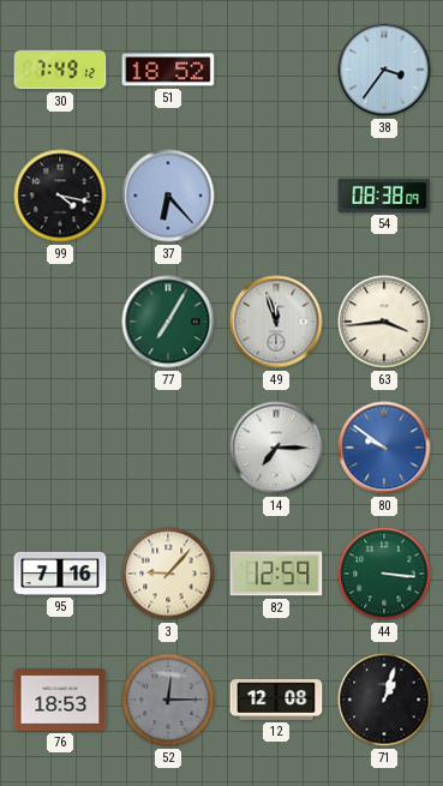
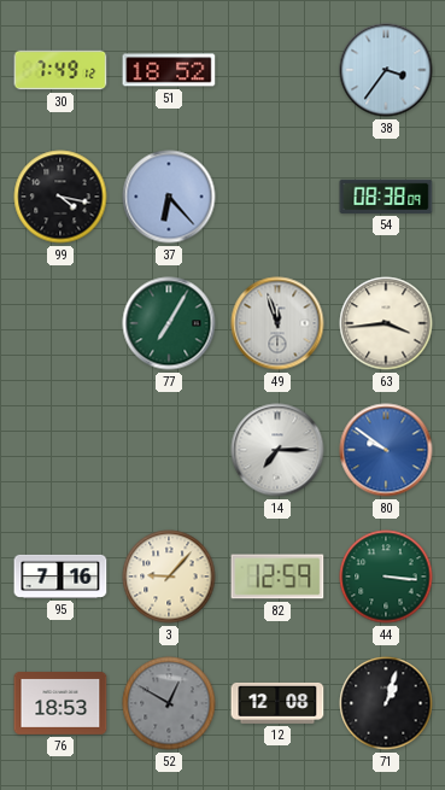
52: 12:15 -> 12:50
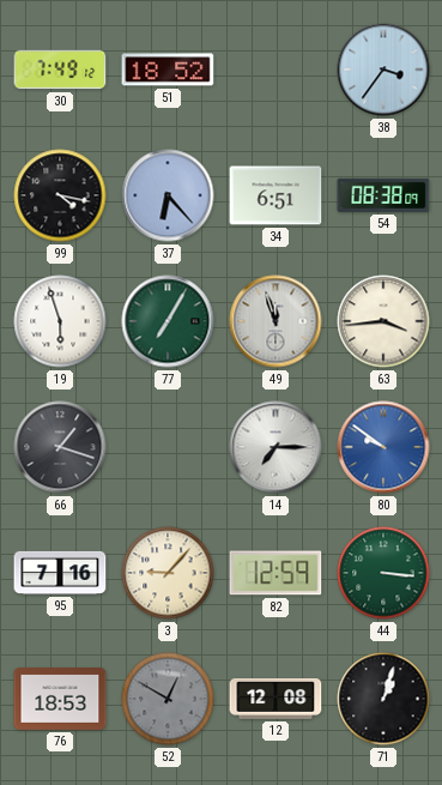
34: none -> 6:51
19: none -> 5:57
66: none -> 1:18
